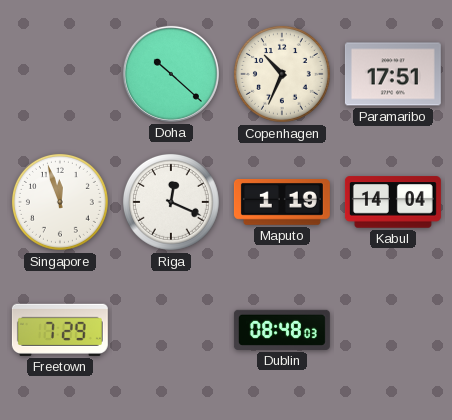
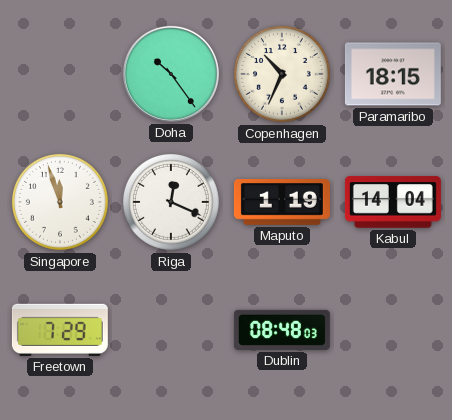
Doha: 10:22 -> 10:24
Paramaribo: 17:51 -> 18:15
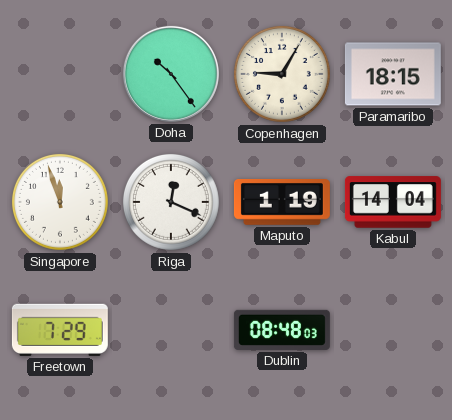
Copenhagen: 10:34 -> 9:05
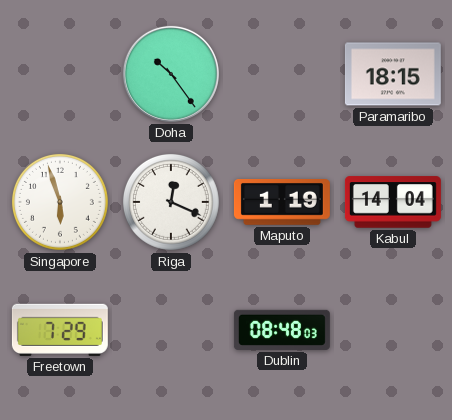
Copenhagen: 9:05 -> none
Singapore: 11:57 -> 5:57
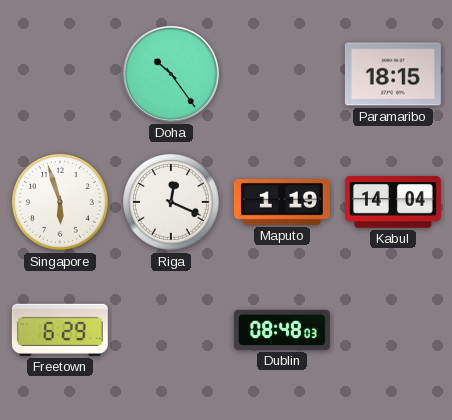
Freetown: 7:29 -> 6:29
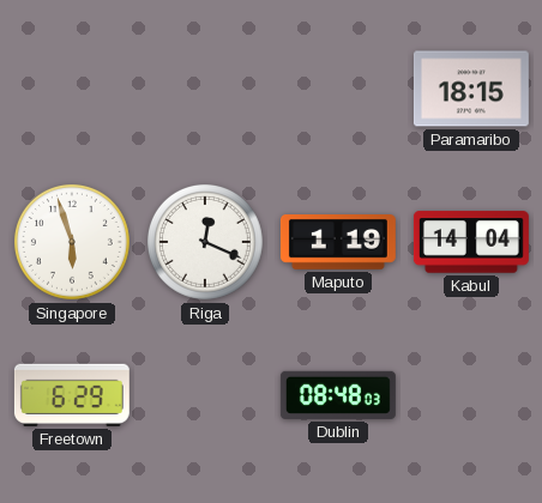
Doha: 10:24 -> none
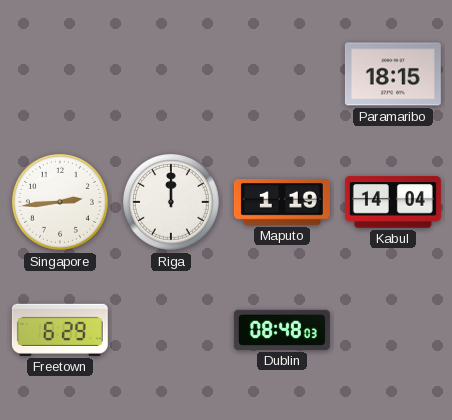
Singapore: 5:57 -> 2:44
Riga: 12:19 -> 12:00
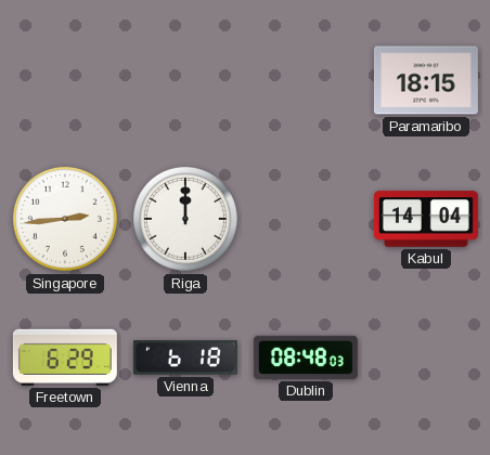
Maputo: 1:19 -> none
Vienna: none -> 6:18
